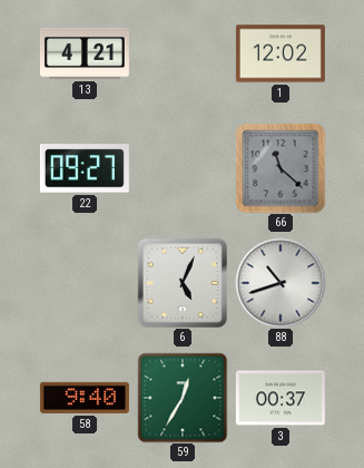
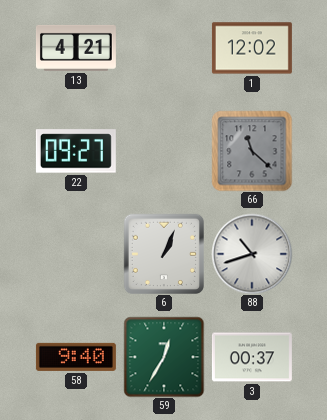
6: 5:04 -> 1:04
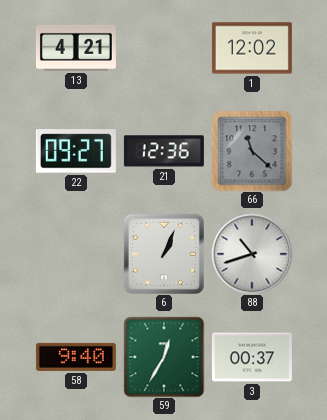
21: none -> 12:36
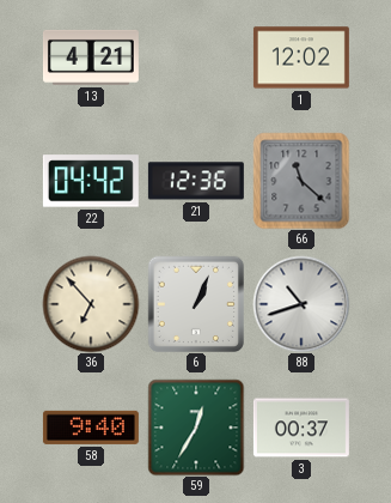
22: 09:27 -> 04:42
36: none -> 6:53
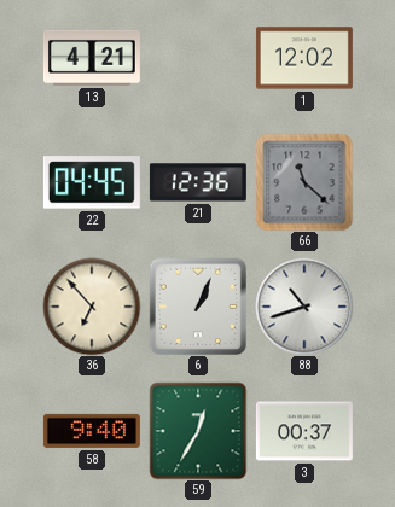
22: 04:42 -> 04:45
